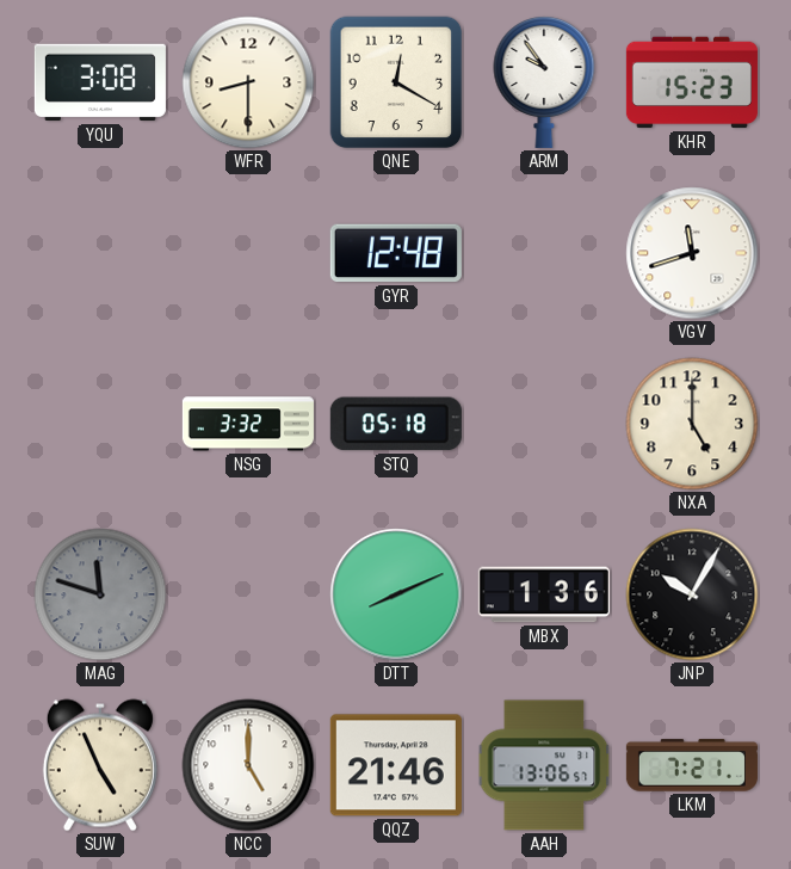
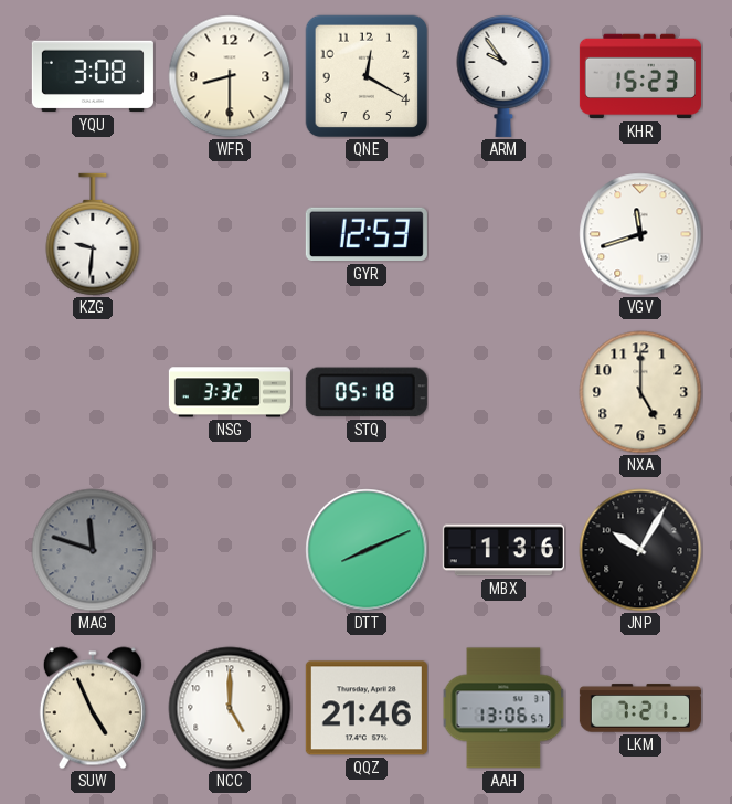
KZG: none -> 9:31
GYR: 12:48 -> 12:53
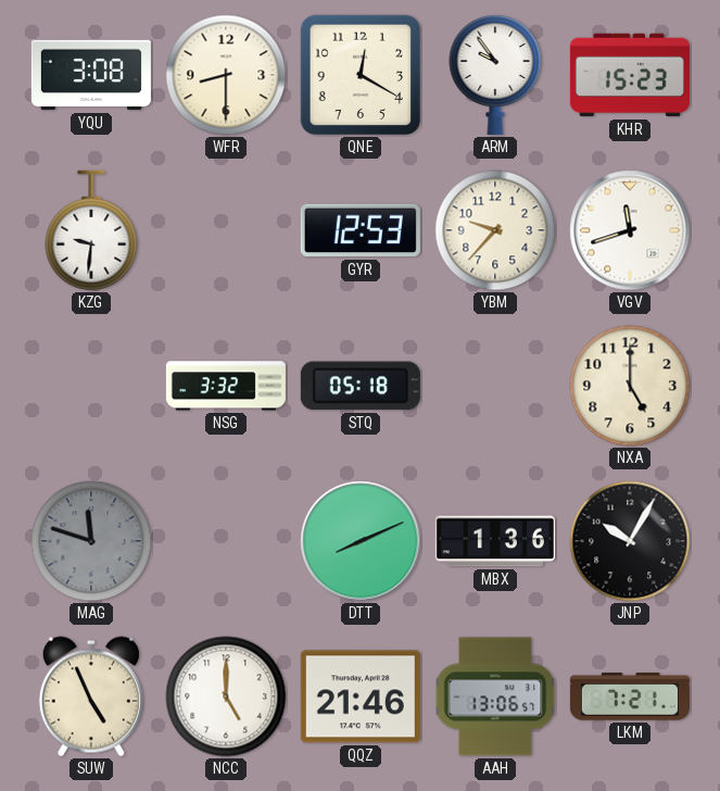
YBM: none -> 9:37
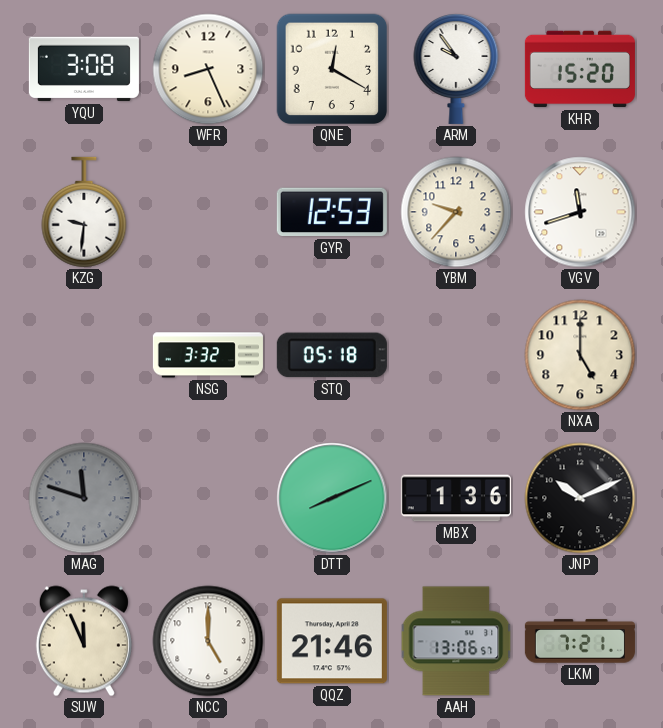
WFR: 8:30 -> 8:26
KHR: 15:23 -> 15:20
JNP: 10:05 -> 10:11
SUW: 4:56 -> 11:56
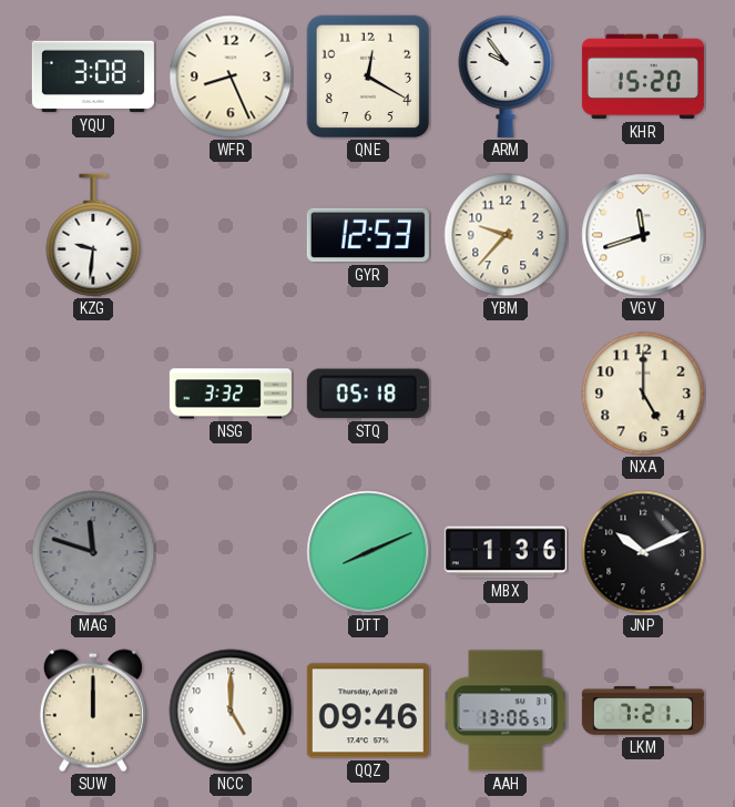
SUW: 11:56 -> 12:00
QQZ: 21:46 -> 09:46
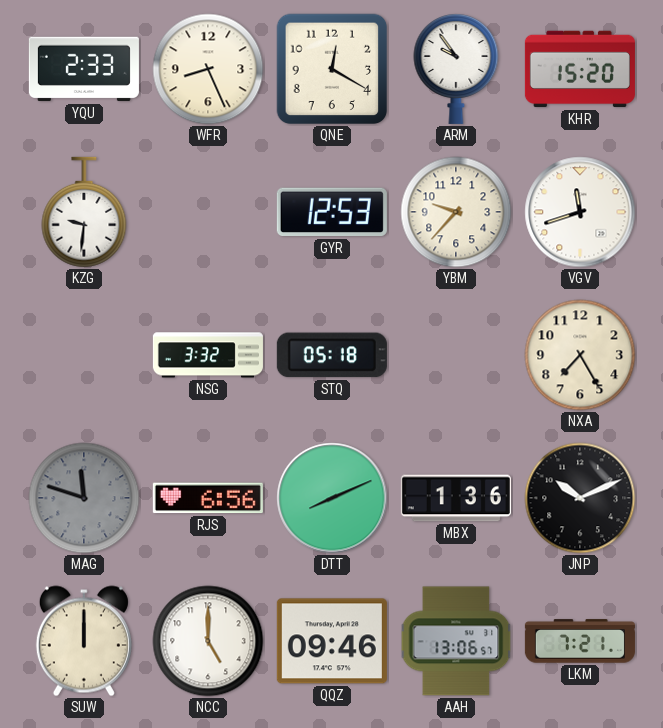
YQU: 3:08 -> 2:33
NXA: 5:00 -> 7:25
RJS: none -> 6:56
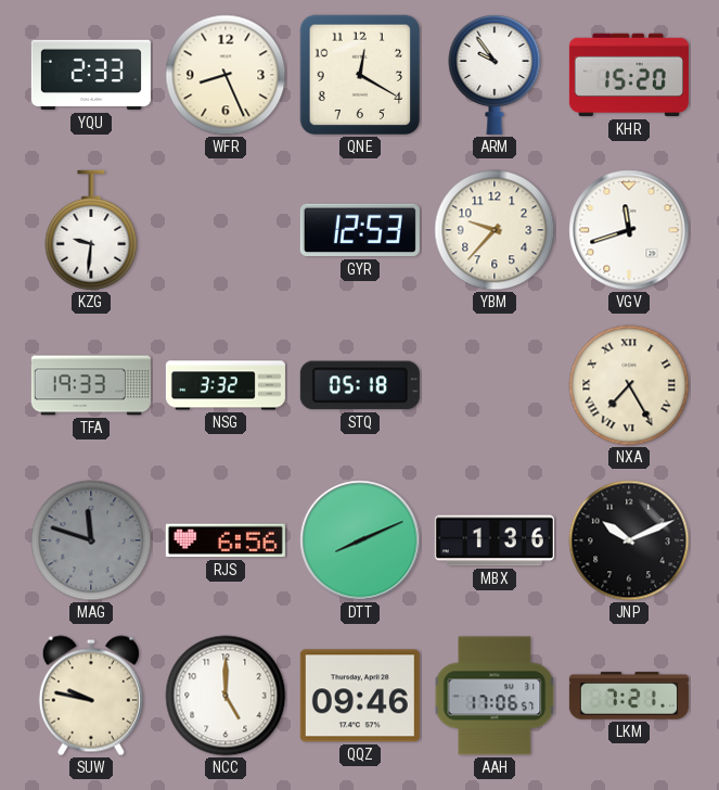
TFA: none -> 19:33
NXA numerals: Arabic -> Roman
SUW: 12:00 -> 9:47
AAH: 13:06 -> 17:06
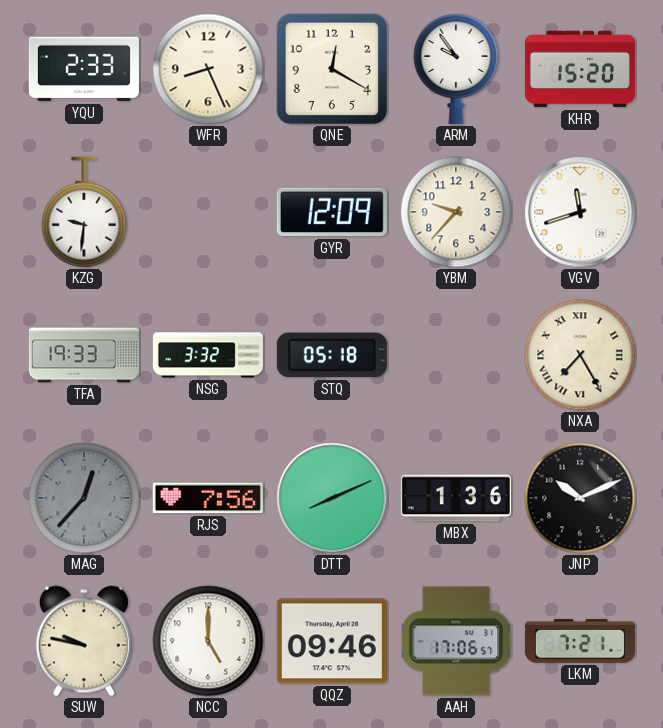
GYR: 12:53 -> 12:09
MAG: 11:48 -> 12:37
RJS: 6:56 -> 7:56
